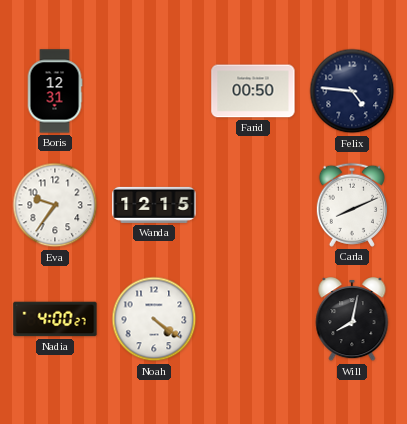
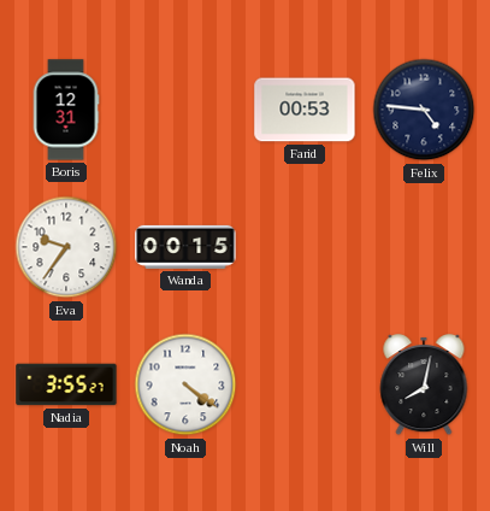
Farid: 00:50 -> 00:53
Wanda: 12:15 -> 00:15
Carla: 8:11 -> none
Nadia: 4:00 -> 3:55
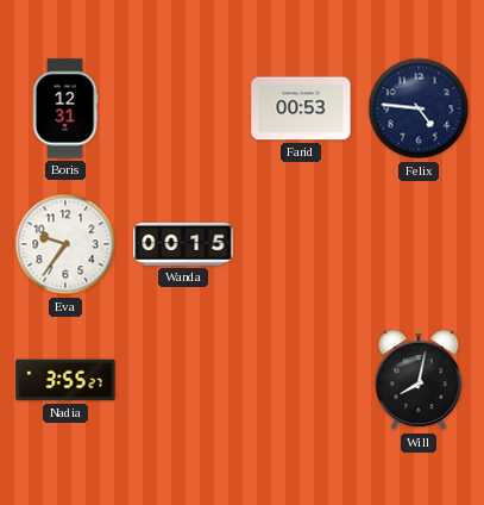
Noah: 4:21 -> none
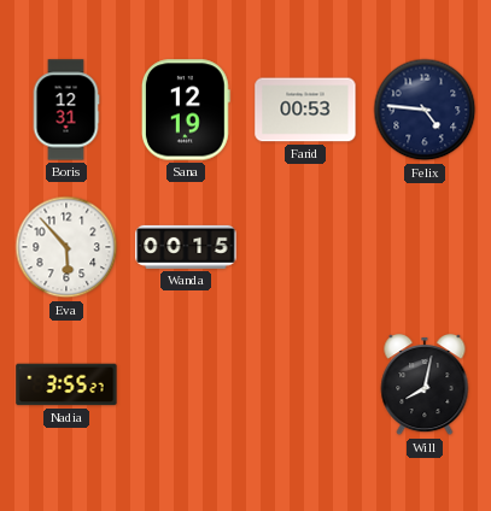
Sana: none -> 12:19
Eva: 9:36 -> 5:53
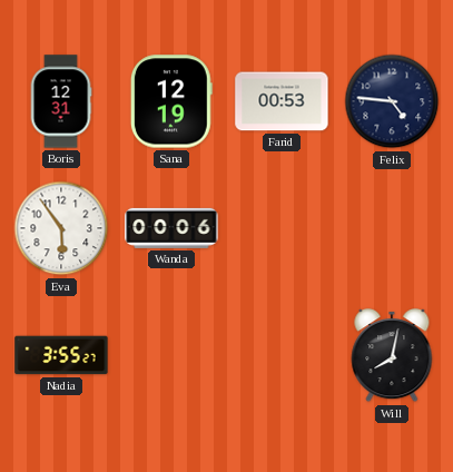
Eva: 5:53 -> 5:54
Wanda: 00:15 -> 00:06
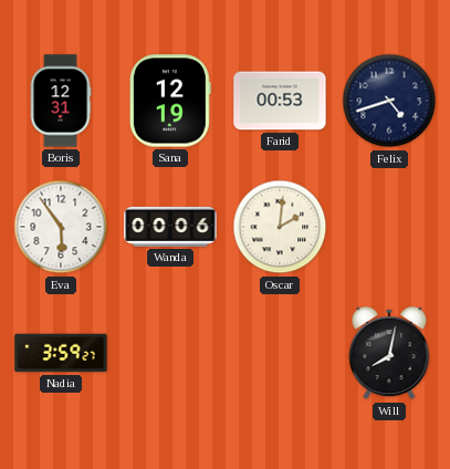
Felix: 4:46 -> 4:42
Oscar: none -> 2:01
Nadia: 3:55 -> 3:59
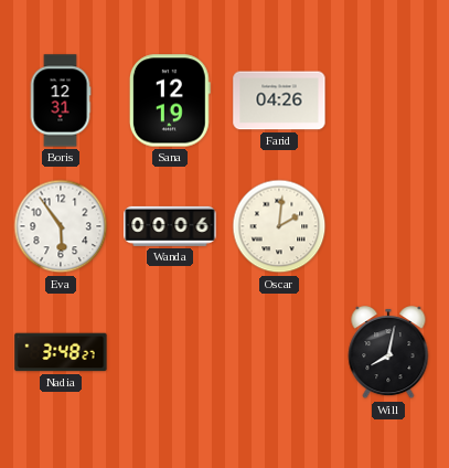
Farid: 00:53 -> 04:26
Felix: 4:42 -> none
Nadia: 3:59 -> 3:48
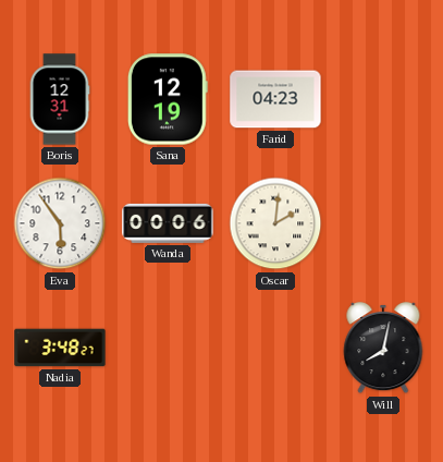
Farid: 04:26 -> 04:23
